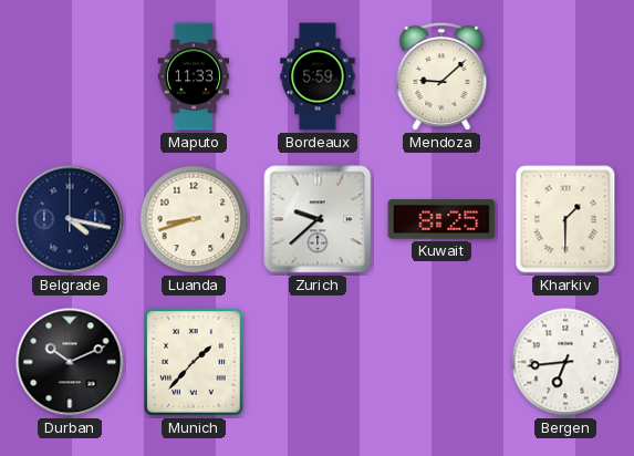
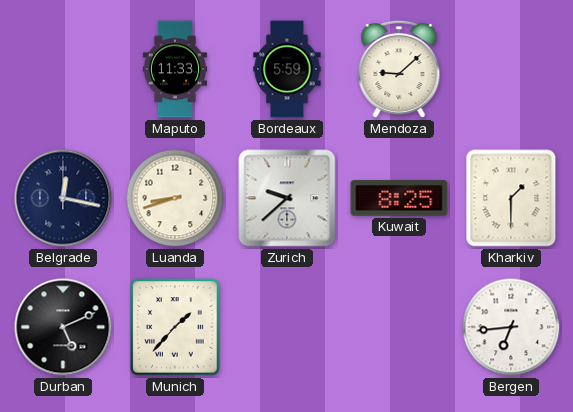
Belgrade: 4:17 -> 12:17
Durban: 10:11 -> 5:11
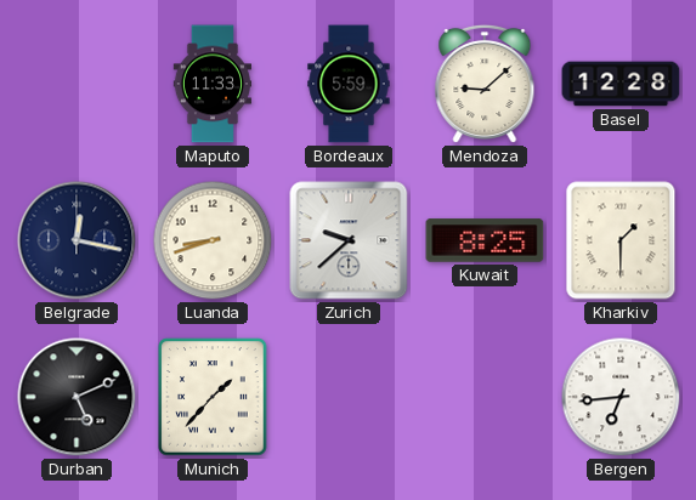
Basel: none -> 12:28
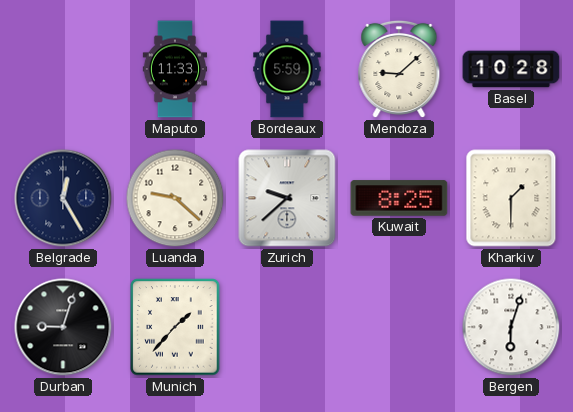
Basel: 12:28 -> 10:28
Belgrade: 12:17 -> 12:25
Luanda: 8:42 -> 9:22
Durban: 5:11 -> 9:03
Bergen: 6:44 -> 6:03
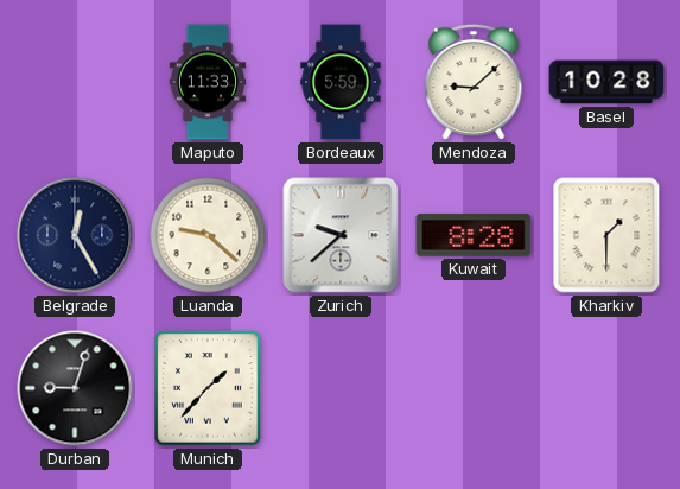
Kuwait: 8:25 -> 8:28
Bergen: 6:03 -> none
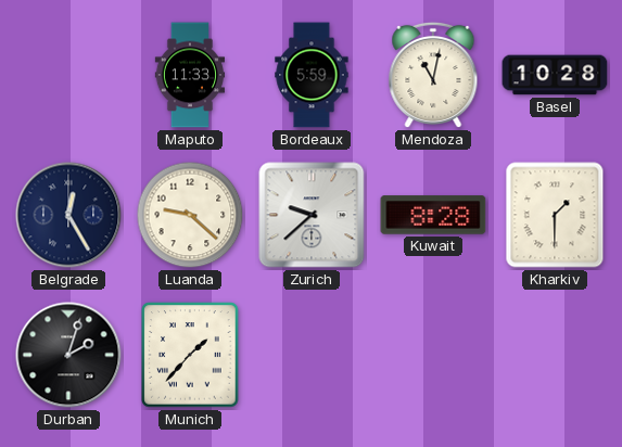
Mendoza: 9:08 -> 11:02
Durban: 9:03 -> 2:03
